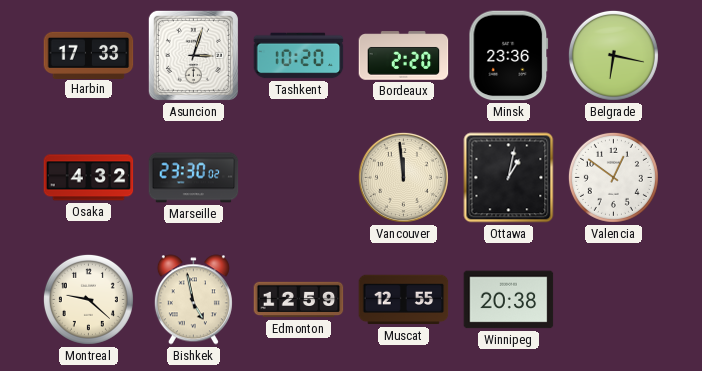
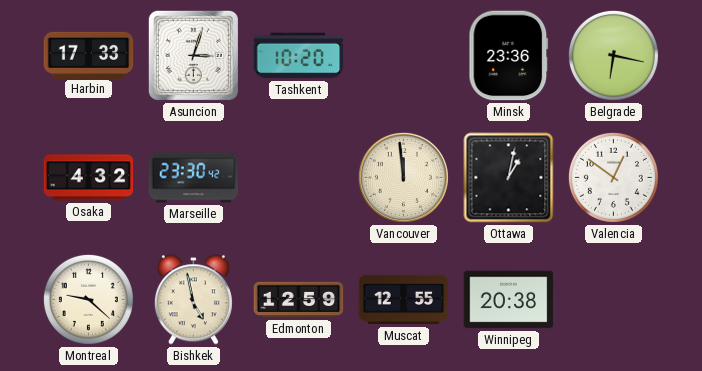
Bordeaux: 2:20 -> none
Marseille: 23:30:02 -> 23:30:42
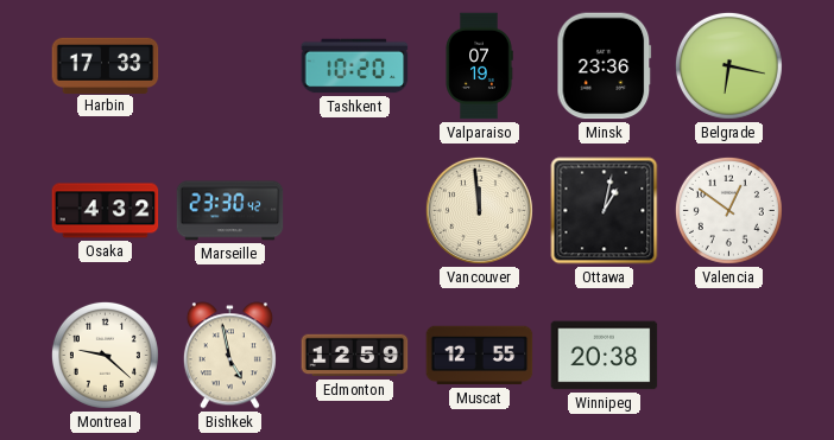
Asuncion: 3:03 -> none
Valparaiso: none -> 07:19
